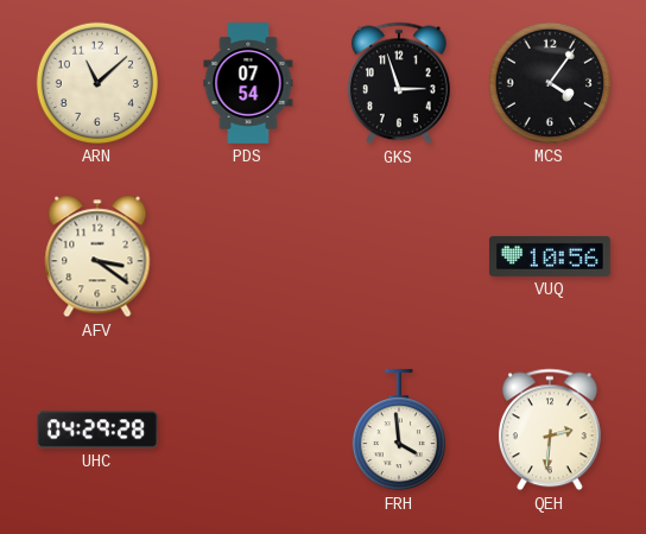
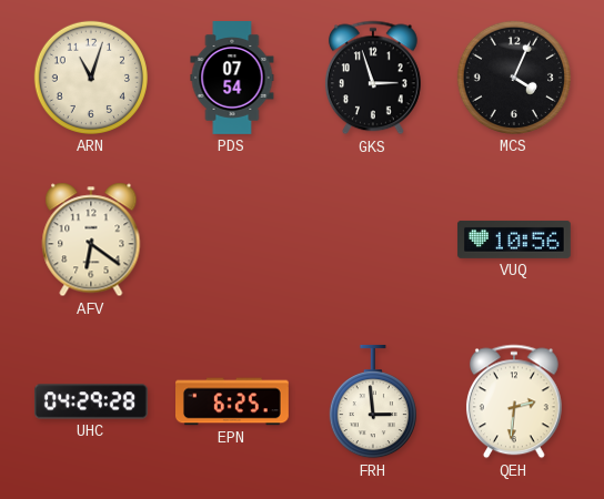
ARN: 11:08 -> 11:03
MCS: 4:06 -> 4:04
AFV: 3:21 -> 6:21
EPN: none -> 6:25
FRH: 3:59 -> 2:59
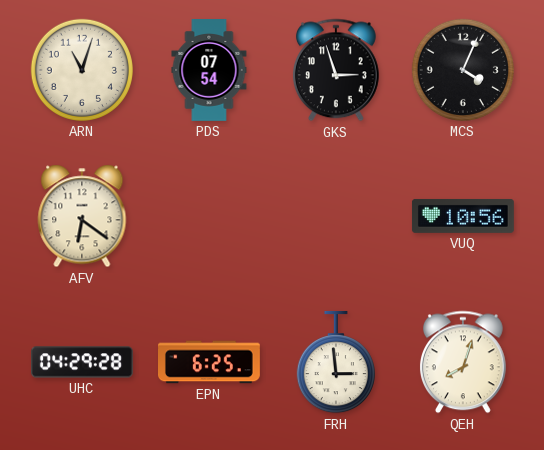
QEH: 2:31 -> 8:03
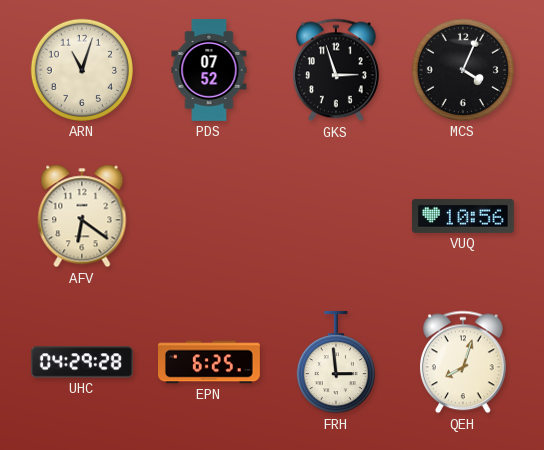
PDS: 07:54 -> 07:52
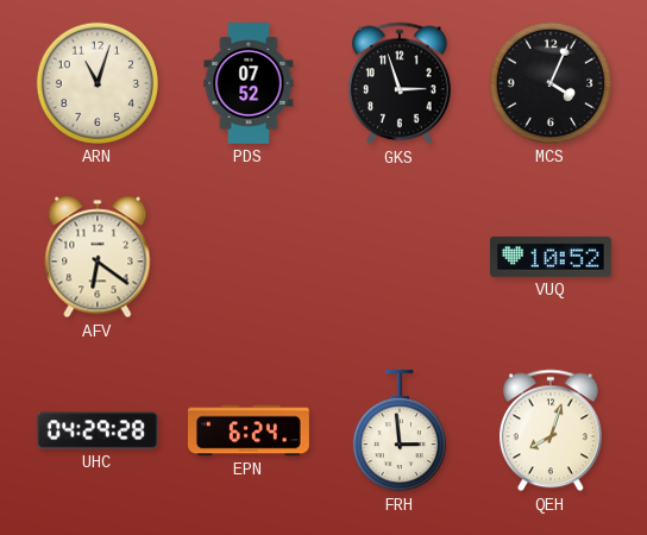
VUQ: 10:56 -> 10:52
EPN: 6:25 -> 6:24
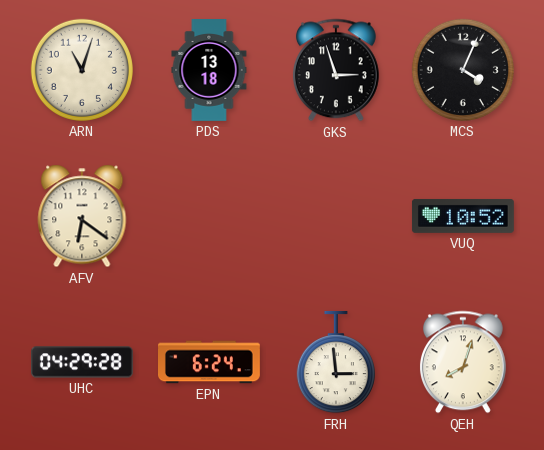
PDS: 07:52 -> 13:18
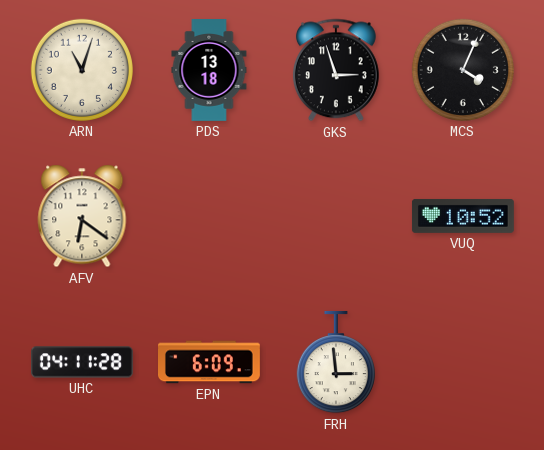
UHC: 04:29 -> 04:11
EPN: 6:24 -> 6:09
QEH: 8:03 -> none
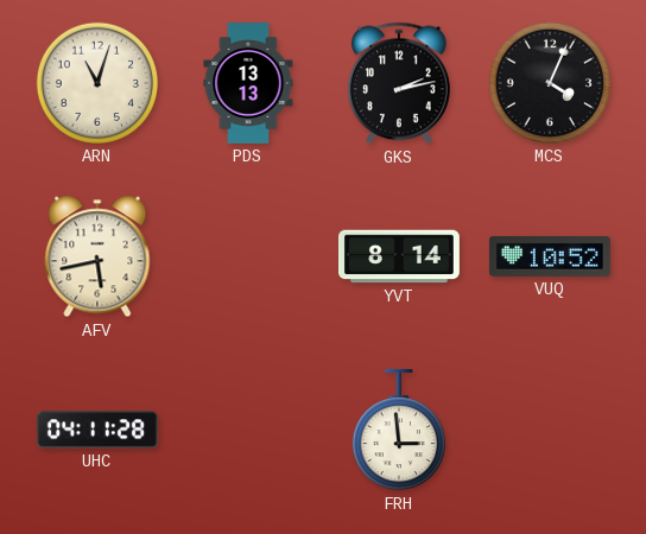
PDS: 13:18 -> 13:13
GKS: 2:57 -> 2:13
AFV: 6:21 -> 5:43
YVT: none -> 8:14
EPN: 6:09 -> none
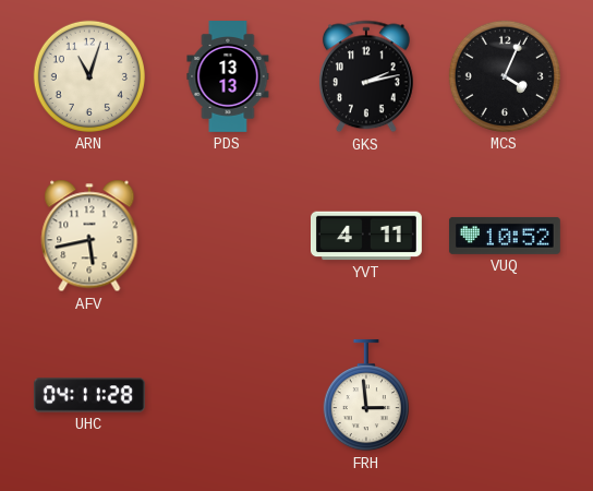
YVT: 8:14 -> 4:11
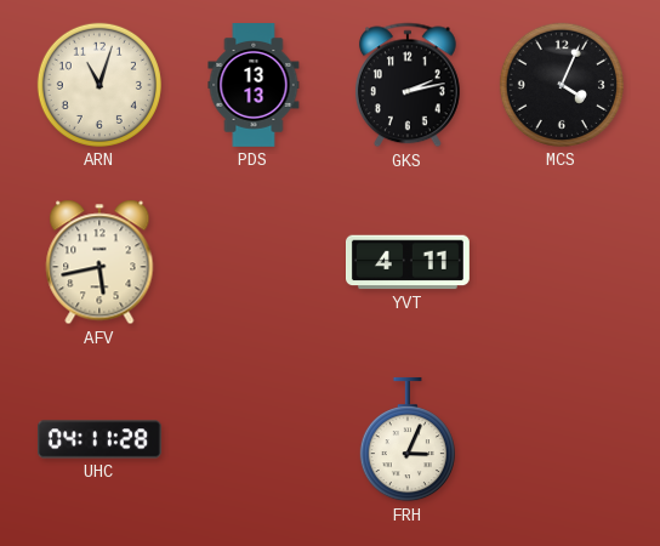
VUQ: 10:52 -> none
FRH: 2:59 -> 3:04
